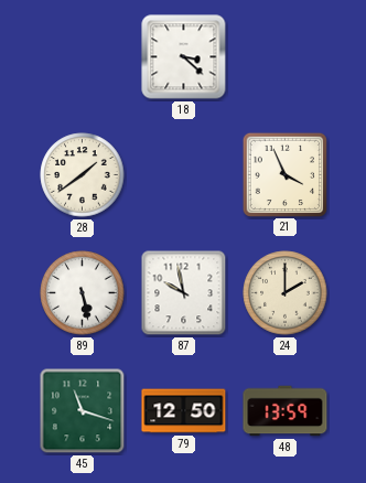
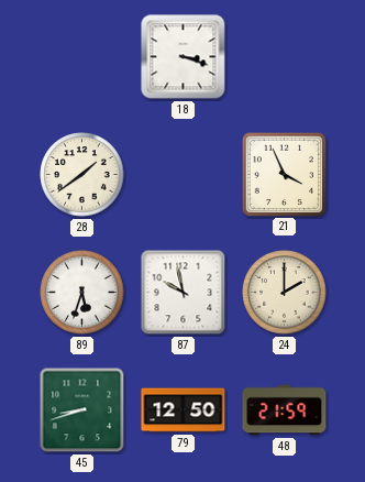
18: 3:22 -> 3:18
89: 5:28 -> 5:33
45: 11:18 -> 8:42
48: 13:59 -> 21:59
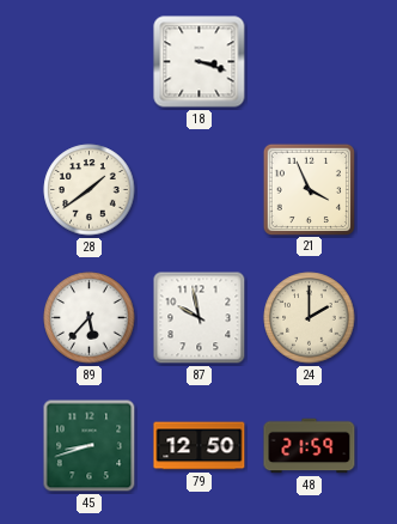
89: 5:33 -> 5:37
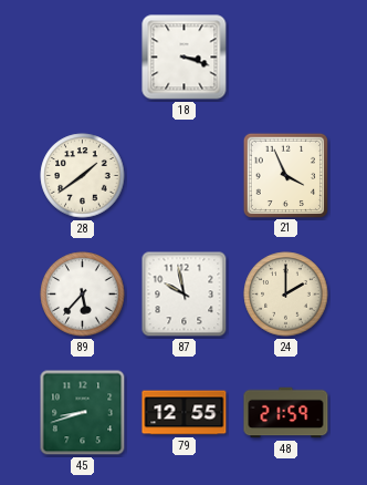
79: 12:50 -> 12:55
